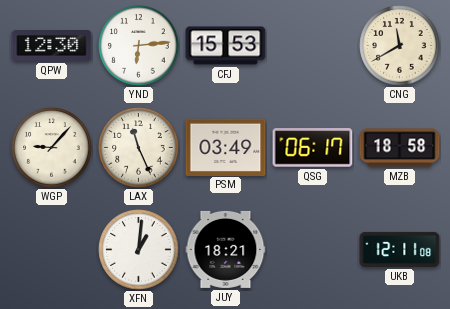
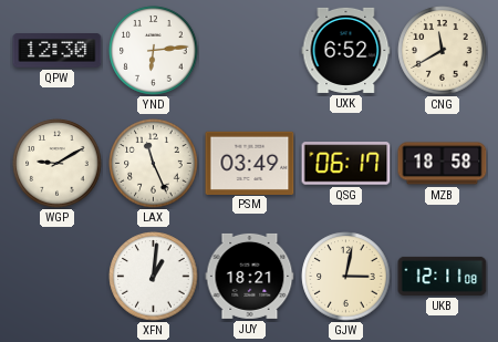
CFJ: 15:53 -> none
UXK: none -> 6:52
WGP: 9:07 -> 9:10
GJW: none -> 3:02
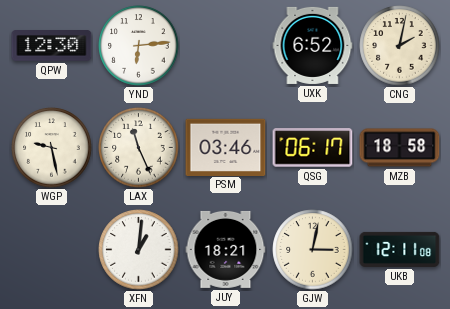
CNG: 11:40 -> 2:02
WGP: 9:10 -> 9:28
PSM: 03:49 -> 03:46
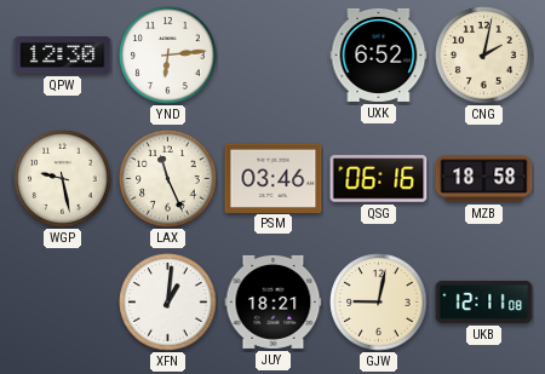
QSG: 06:17 -> 06:16
GJW: 3:02 -> 9:02
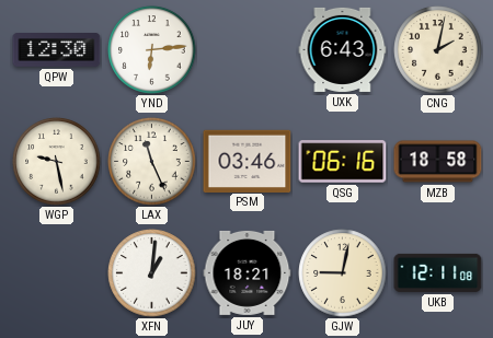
UXK: 6:52 -> 6:43
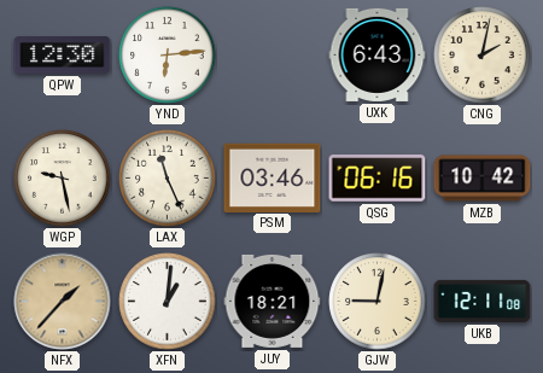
MZB: 18:58 -> 10:42
NFX: none -> 1:37
